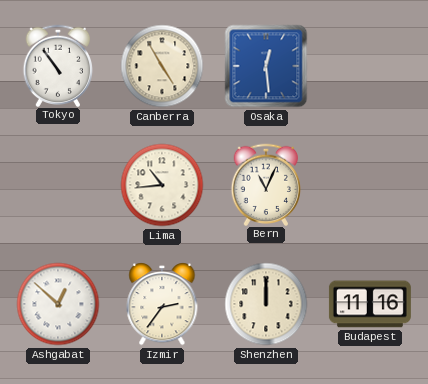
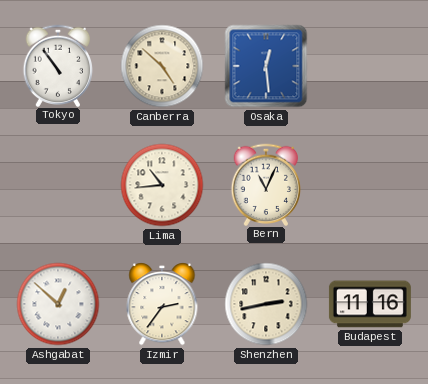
Canberra: 4:55 -> 4:52
Shenzhen: 12:00 -> 2:43
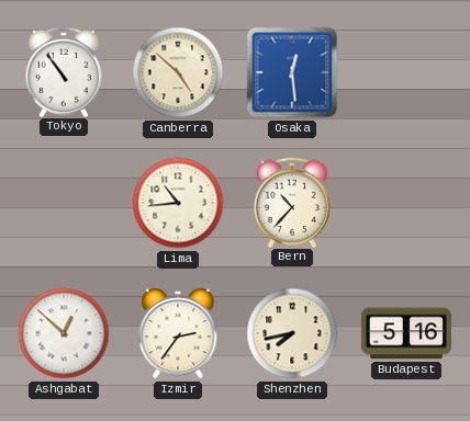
Bern: 11:04 -> 10:37
Shenzhen: 2:43 -> 7:43
Budapest: 11:16 -> 5:16
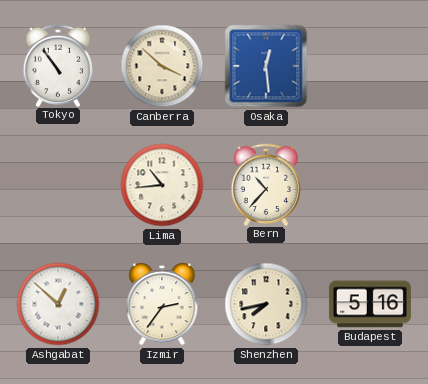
Canberra: 4:52 -> 3:52
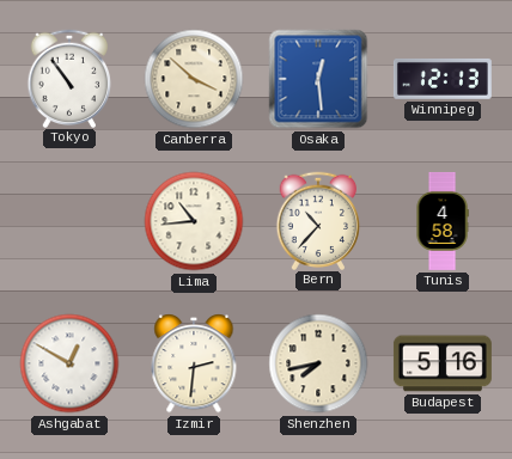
Winnipeg: none -> 12:13
Tunis: none -> 4:58
Ashgabat: 12:52 -> 12:50
Izmir: 2:36 -> 2:31
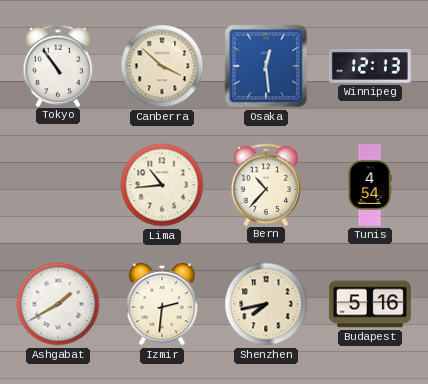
Tunis: 4:58 -> 4:54
Ashgabat: 12:50 -> 1:40
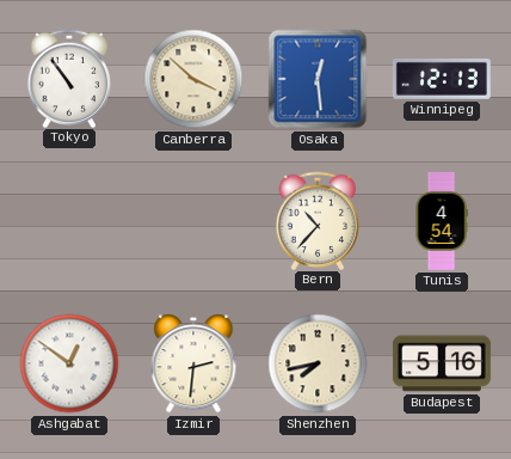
Lima: 10:44 -> none
Ashgabat: 1:40 -> 12:51
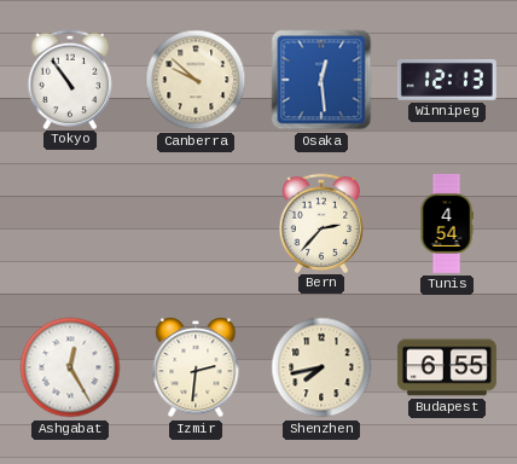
Canberra: 3:52 -> 9:52
Bern: 10:37 -> 2:37
Ashgabat: 12:51 -> 12:25
Budapest: 5:16 -> 6:55
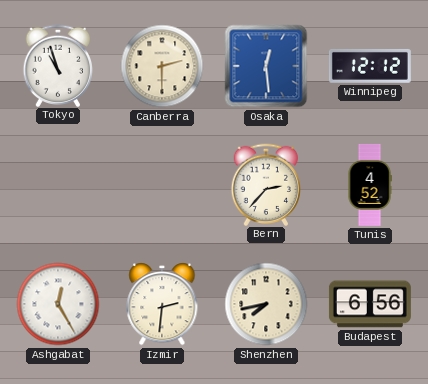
Tokyo: 10:54 -> 10:57
Canberra: 9:52 -> 2:30
Winnipeg: 12:13 -> 12:12
Tunis: 4:54 -> 4:52
Budapest: 6:55 -> 6:56
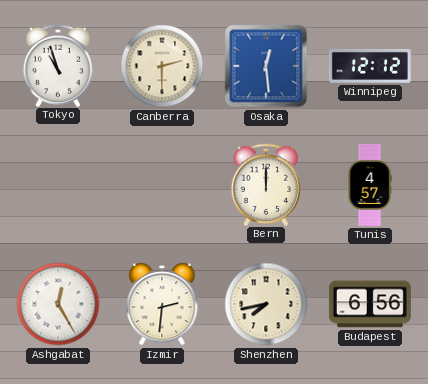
Bern: 2:37 -> 12:00
Tunis: 4:52 -> 4:57
